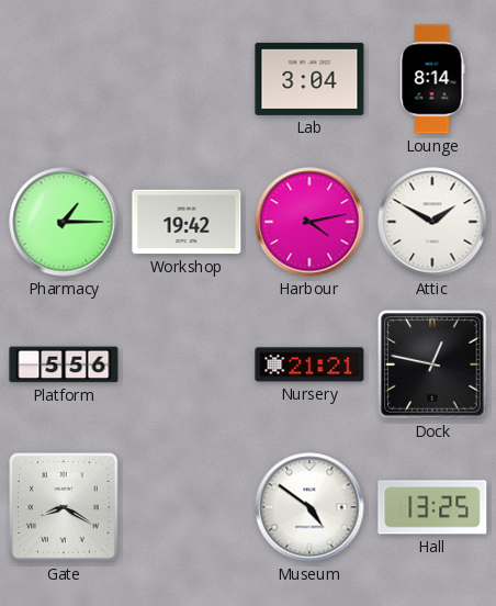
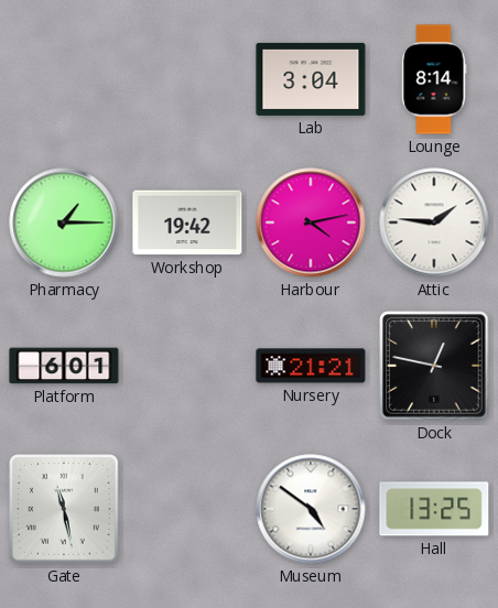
Attic: 1:50 -> 1:46
Platform: 5:56 -> 6:01
Gate: 8:20 -> 11:28
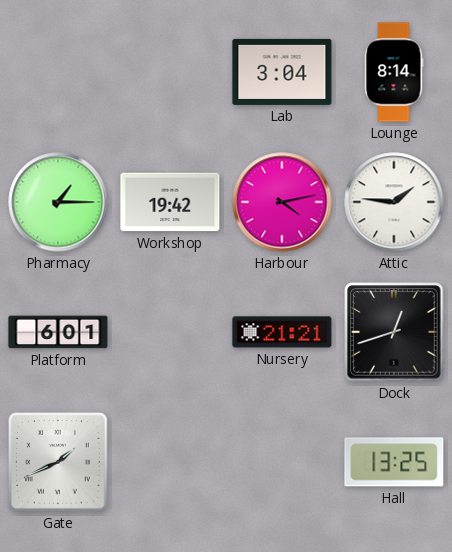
Dock: 12:47 -> 12:42
Gate: 11:28 -> 1:41
Museum: 4:51 -> none
